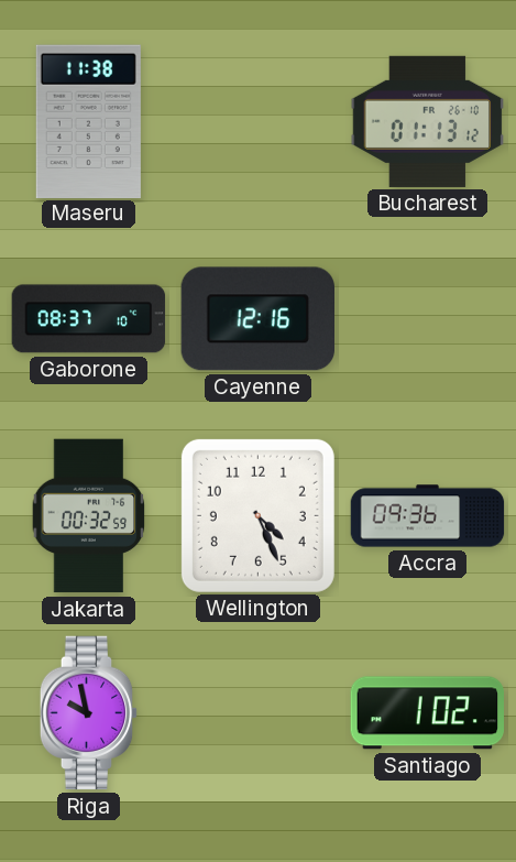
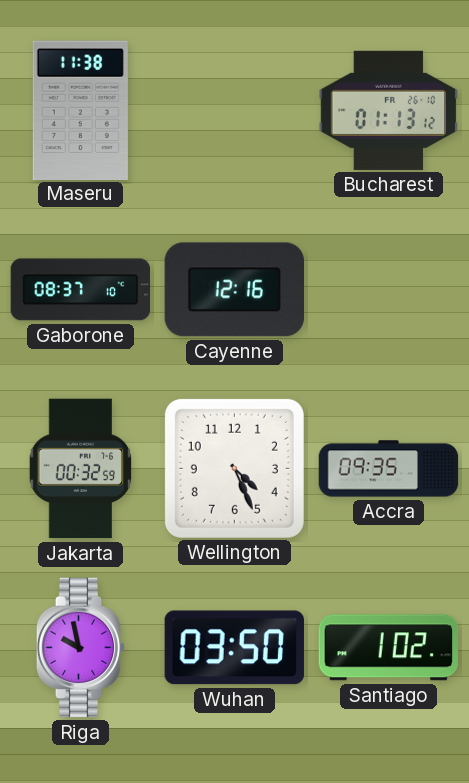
Accra: 09:36 -> 09:35
Wuhan: none -> 03:50
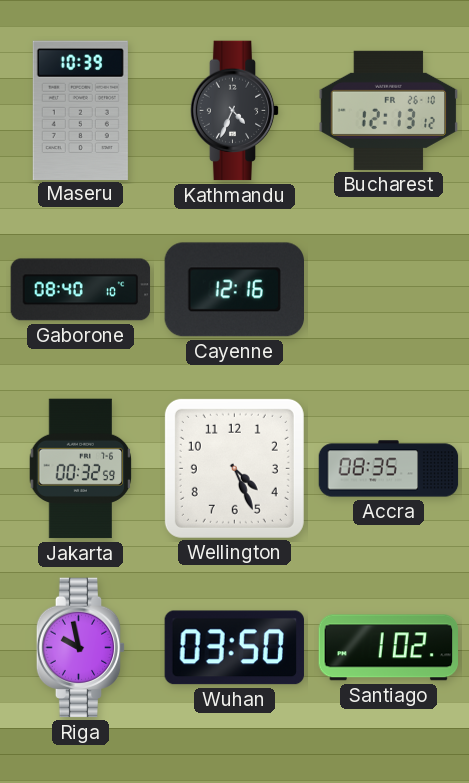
Maseru: 11:38 -> 10:39
Kathmandu: none -> 4:34
Bucharest: 01:13 -> 12:13
Gaborone: 08:37 -> 08:40
Accra: 09:35 -> 08:35
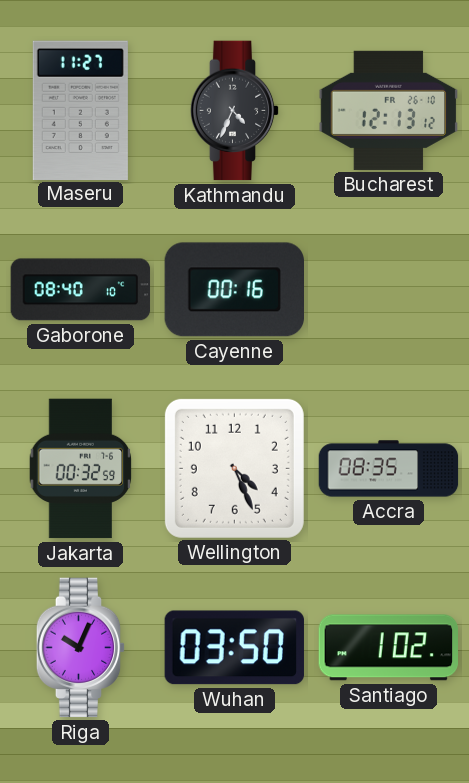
Maseru: 10:39 -> 11:27
Cayenne: 12:16 -> 00:16
Riga: 9:58 -> 10:04
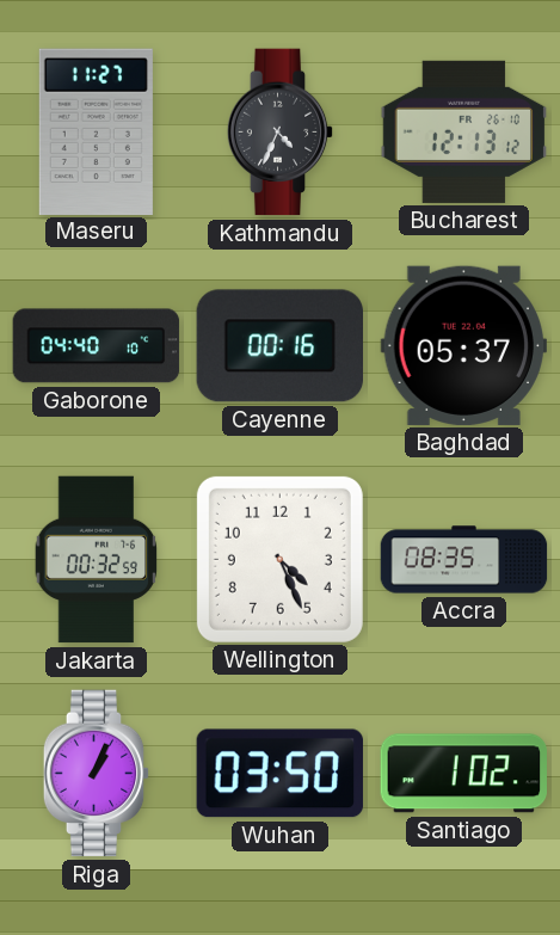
Gaborone: 08:40 -> 04:40
Baghdad: none -> 05:37
Riga: 10:04 -> 1:04
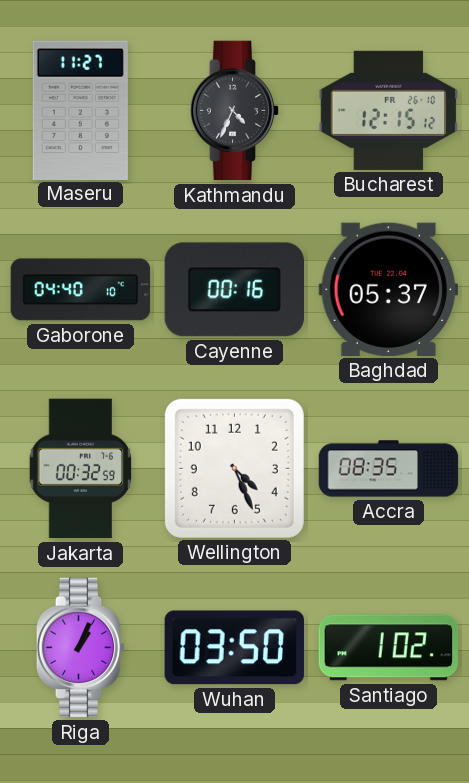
Bucharest: 12:13 -> 12:15
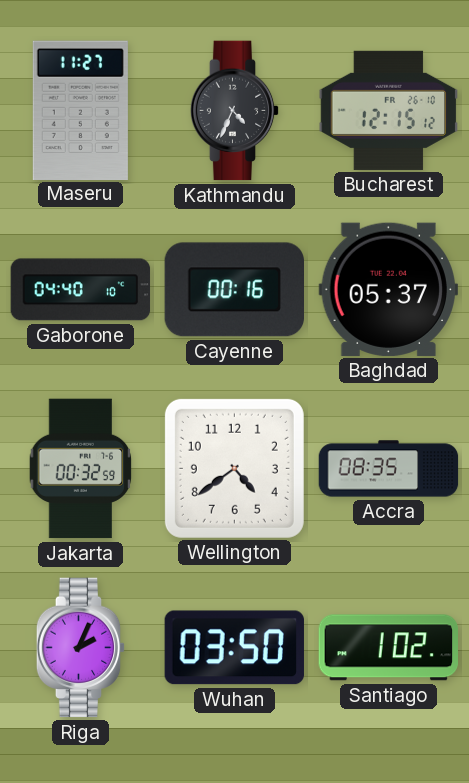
Wellington: 4:26 -> 4:39
Riga: 1:04 -> 2:04
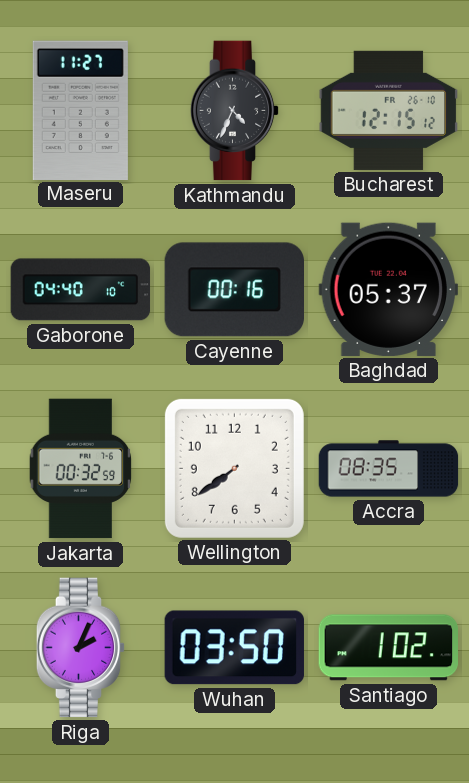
Wellington: 4:39 -> 7:39
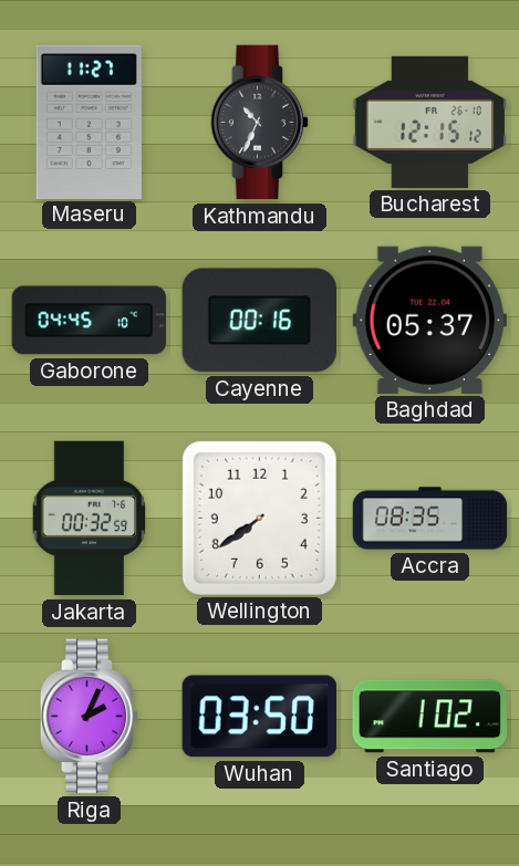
Kathmandu: 4:34 -> 10:34
Gaborone: 04:40 -> 04:45
